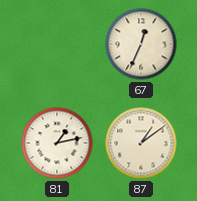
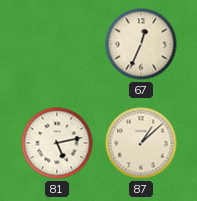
81: 1:13 -> 5:13
87: 1:09 -> 1:08
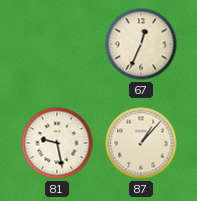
81: 5:13 -> 9:28
87: 1:08 -> 1:07
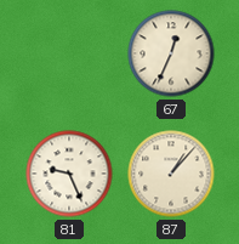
81: 9:28 -> 9:26
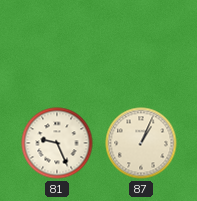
67: 12:34 -> none
87: 1:07 -> 1:04
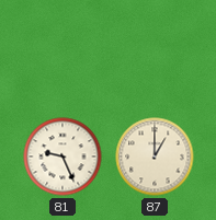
87: 1:04 -> 1:00
